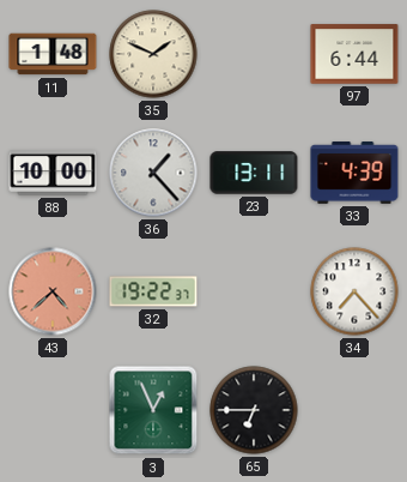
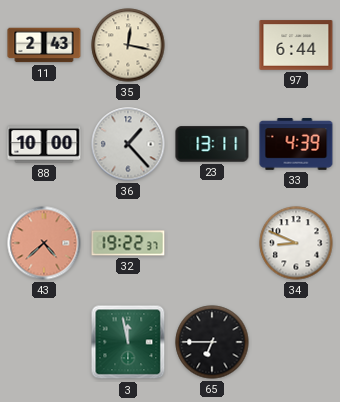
11: 1:48 -> 2:43
35: 1:49 -> 12:17
34: 7:23 -> 8:49
3: 12:56 -> 11:58
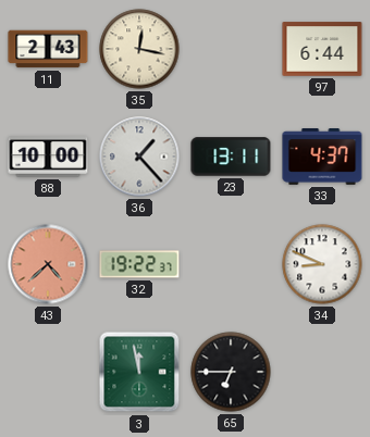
33: 4:39 -> 4:37
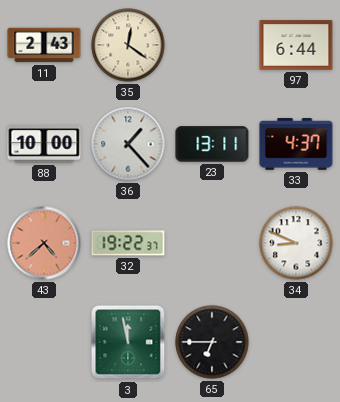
35: 12:17 -> 12:21
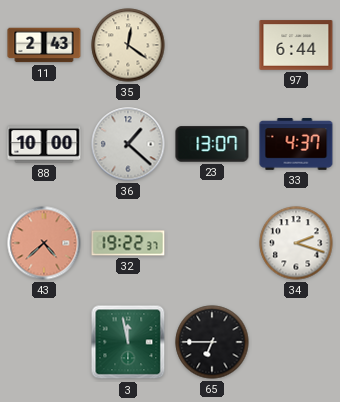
36: 1:23 -> 1:22
23: 13:11 -> 13:07
34: 8:49 -> 2:18
